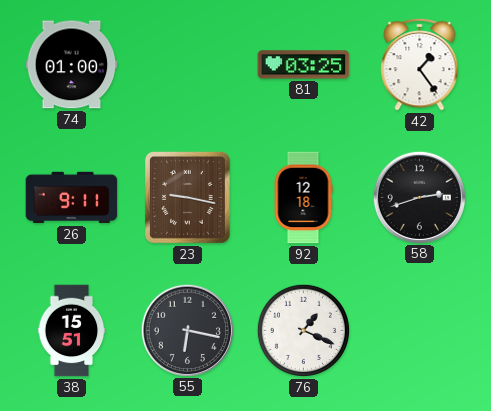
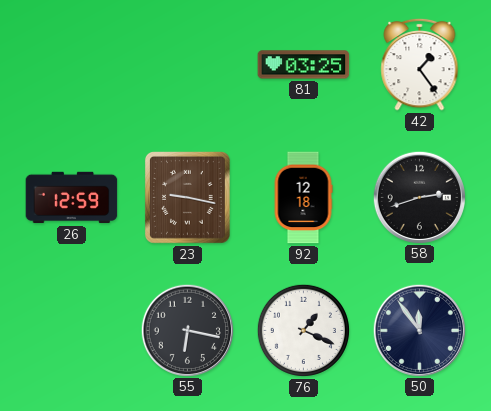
74: 01:00 -> none
26: 9:11 -> 12:59
38: 15:51 -> none
50: none -> 11:54
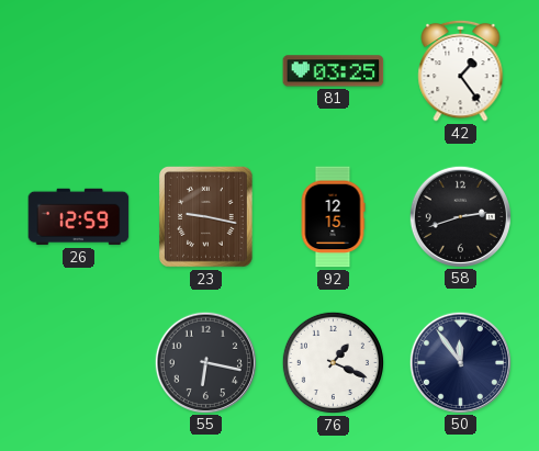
92: 12:18 -> 12:15
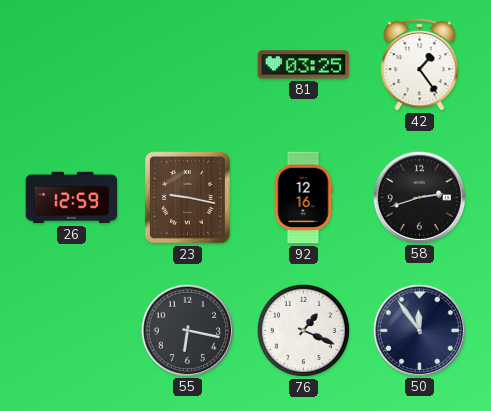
92: 12:15 -> 12:16
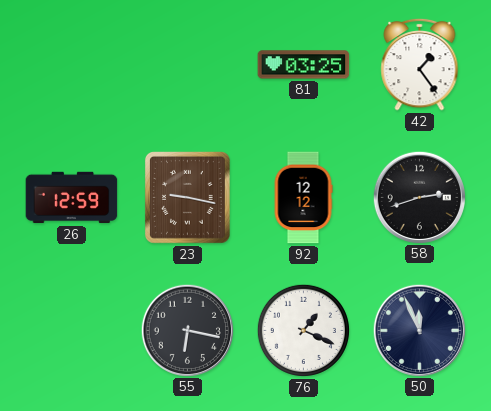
92: 12:16 -> 12:12
50: 11:54 -> 11:56
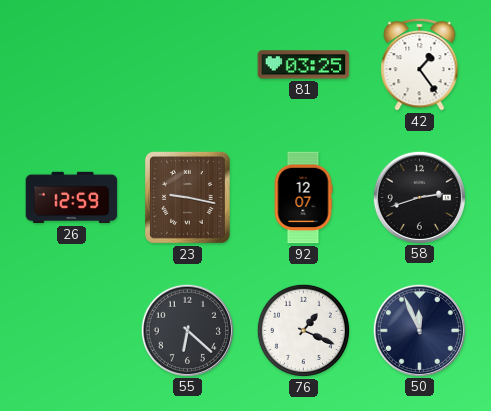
92: 12:12 -> 12:07
55: 6:17 -> 6:22
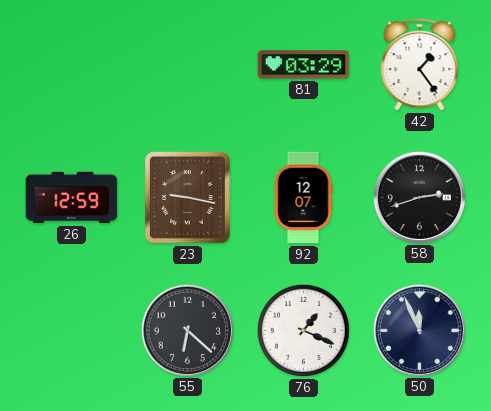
81: 03:25 -> 03:29
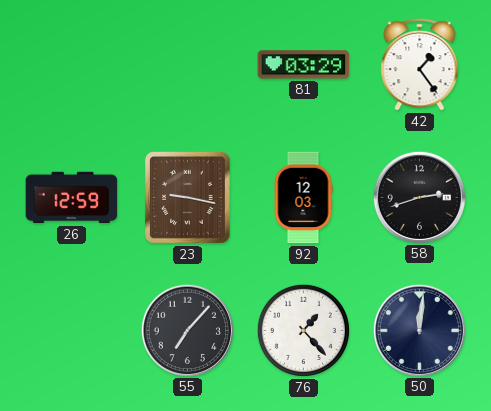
92: 12:07 -> 12:03
55: 6:22 -> 7:07
76: 1:19 -> 1:23
50: 11:56 -> 12:01
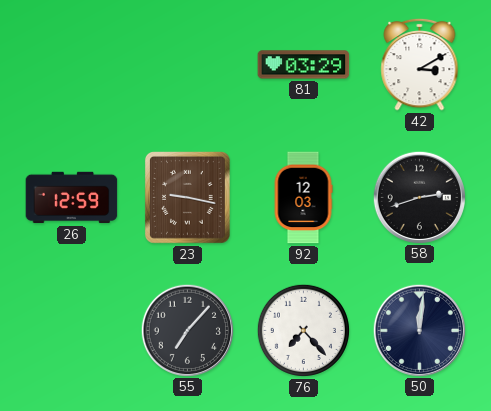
42: 1:24 -> 3:10
76: 1:23 -> 7:23
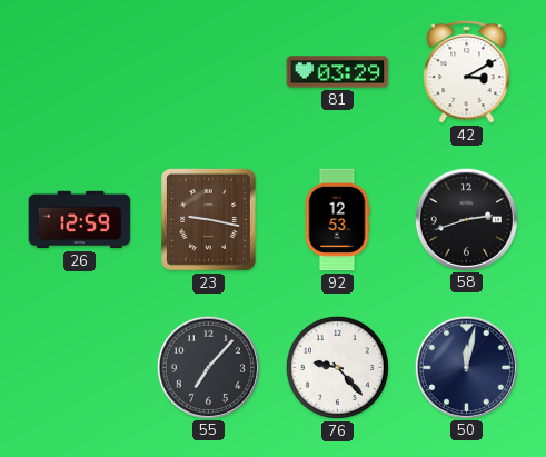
92: 12:03 -> 12:53
76: 7:23 -> 9:23
50: 12:01 -> 12:02
